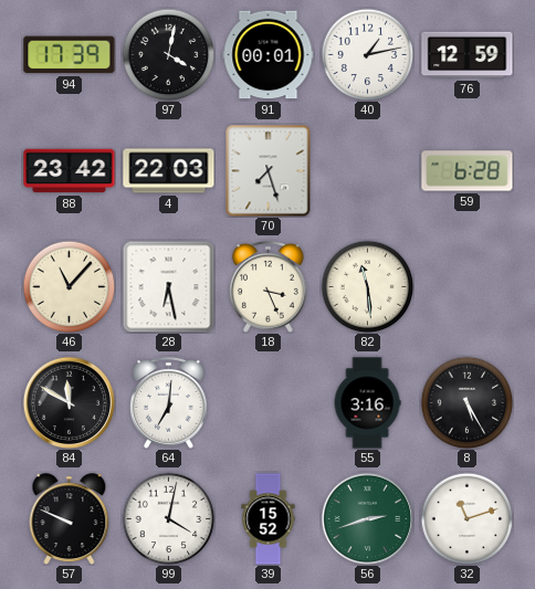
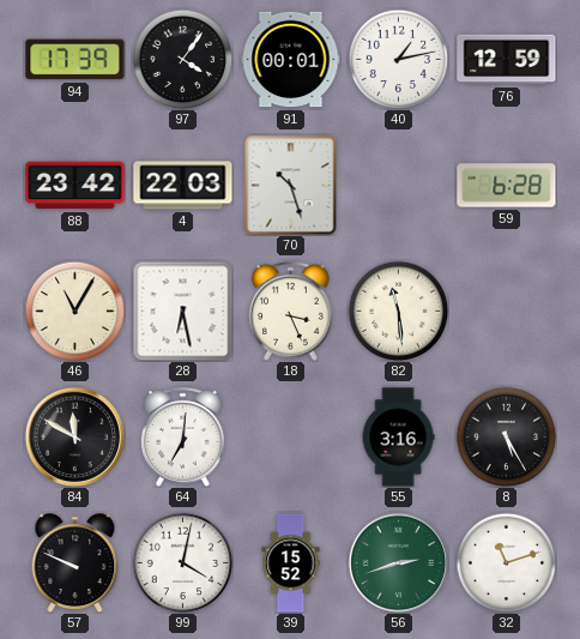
97: 4:02 -> 4:06
70: 7:27 -> 10:27
46: 11:07 -> 11:05
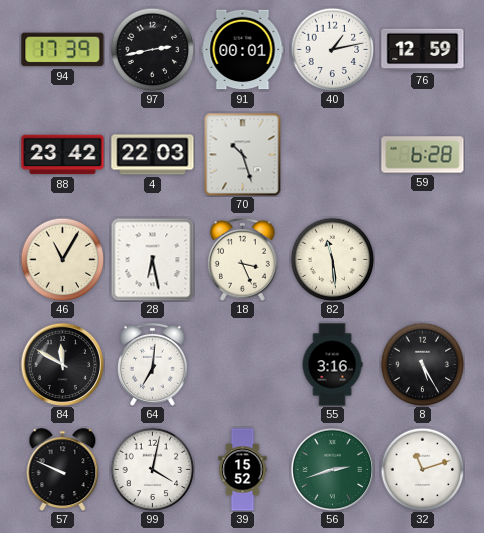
97: 4:06 -> 2:43
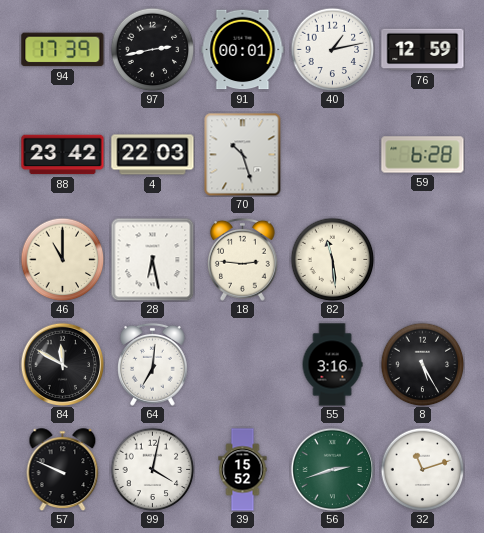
46: 11:05 -> 11:00
18: 3:26 -> 2:46
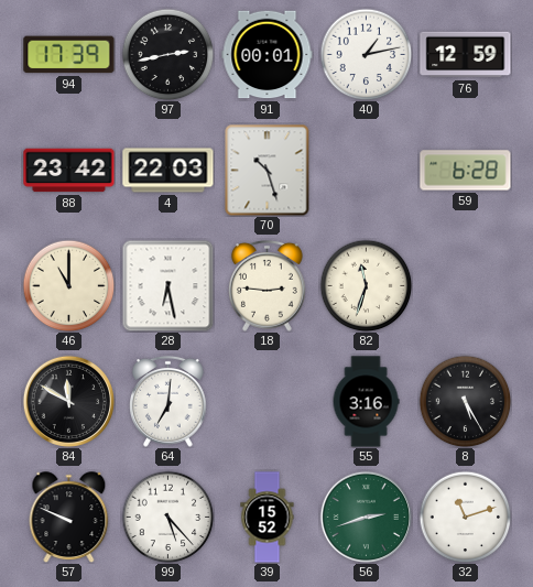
82: 11:29 -> 11:33
99: 4:02 -> 5:23
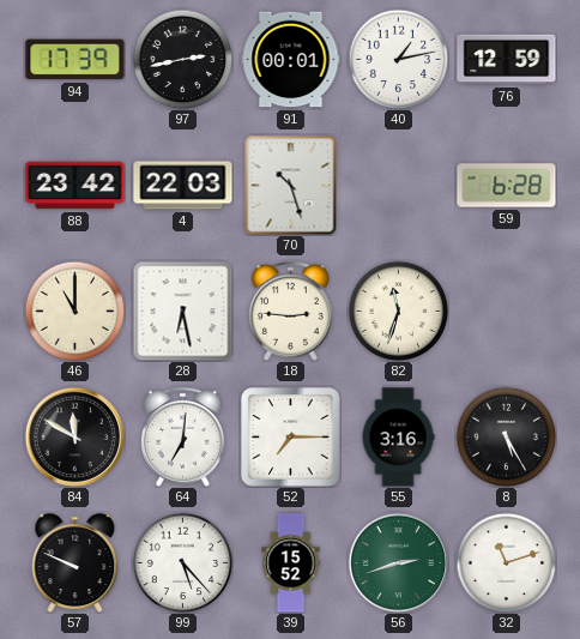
52: none -> 7:15
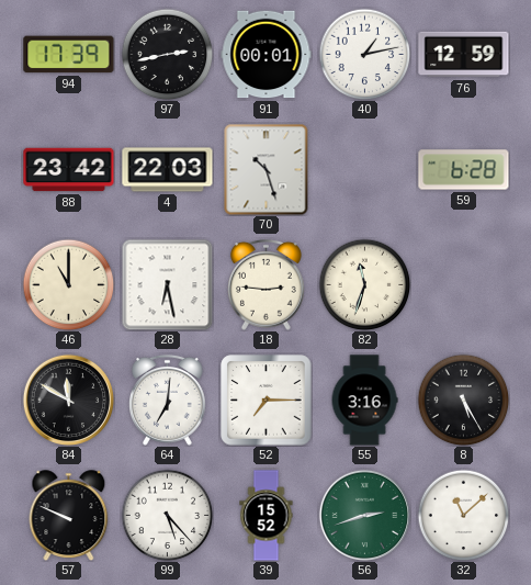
32: 11:12 -> 11:08
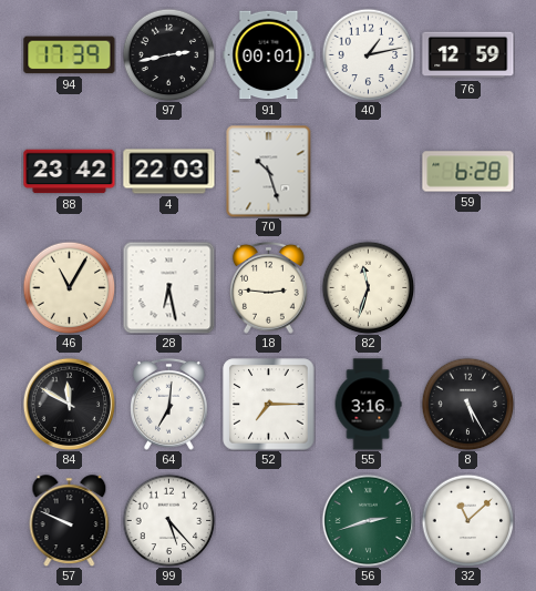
46: 11:00 -> 11:05
39: 15:52 -> none
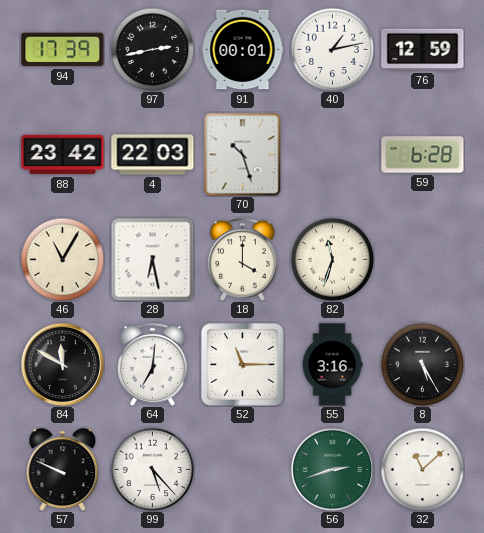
18: 2:46 -> 4:00
52: 7:15 -> 11:15
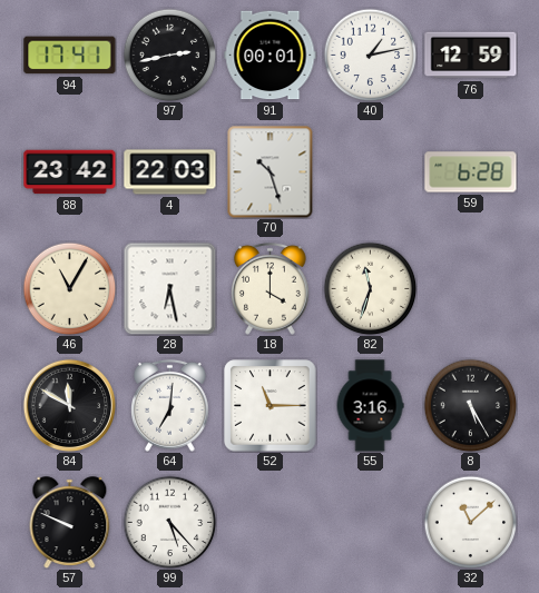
94: 17:39 -> 17:41
56: 2:42 -> none
